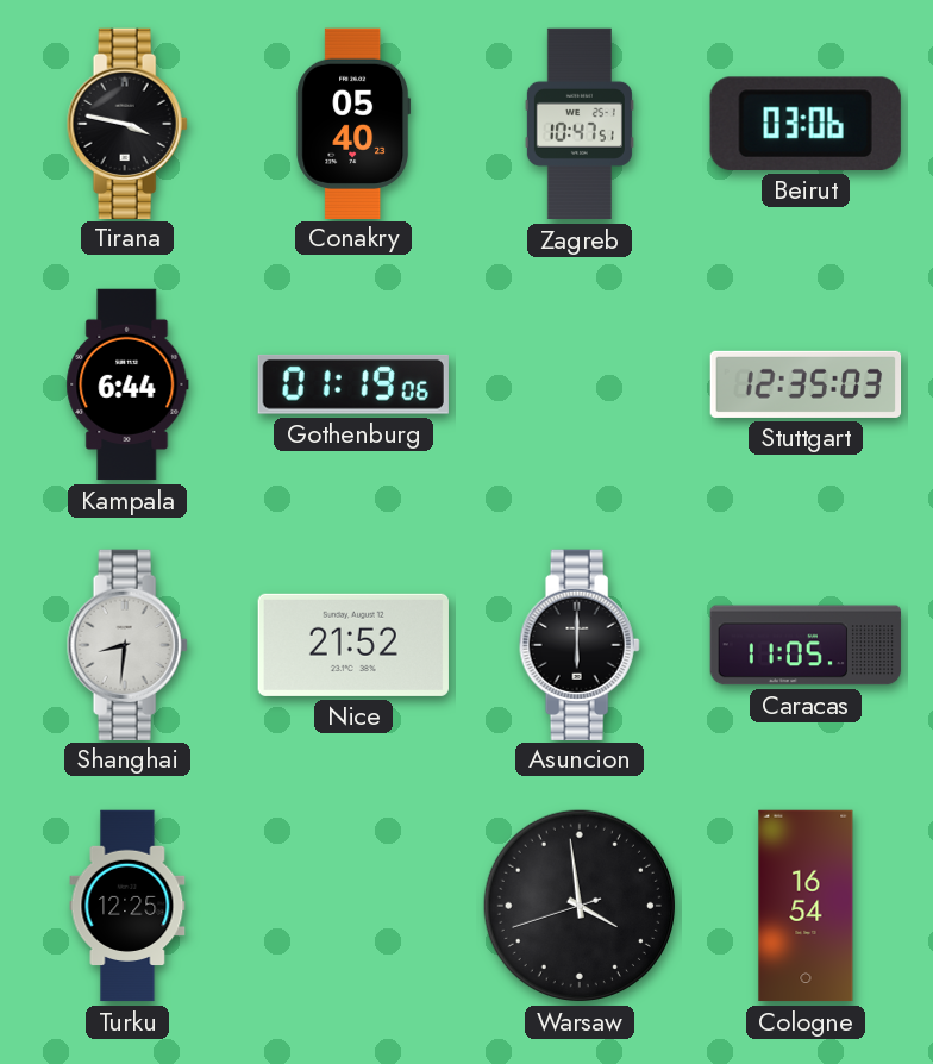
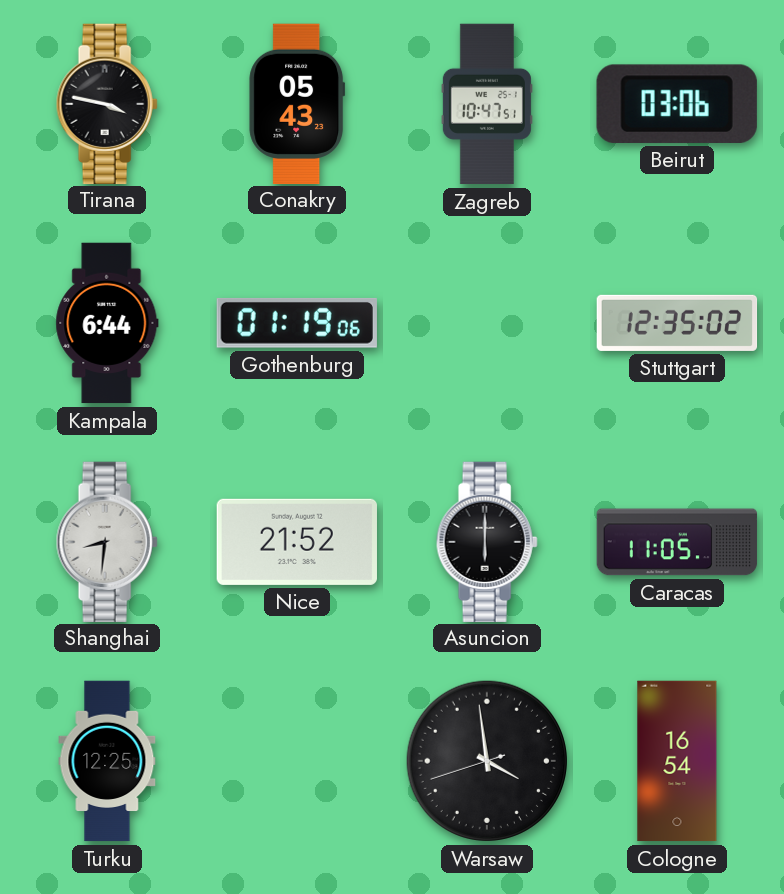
Conakry: 05:40 -> 05:43
Stuttgart: 12:35:03 -> 12:35:02
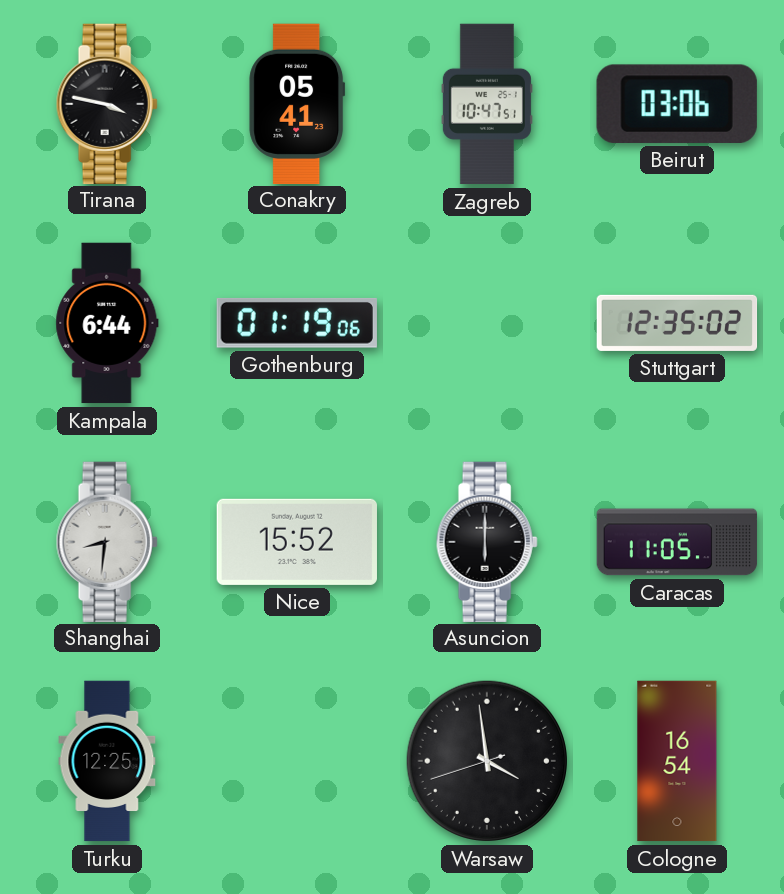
Conakry: 05:43 -> 05:41
Nice: 21:52 -> 15:52
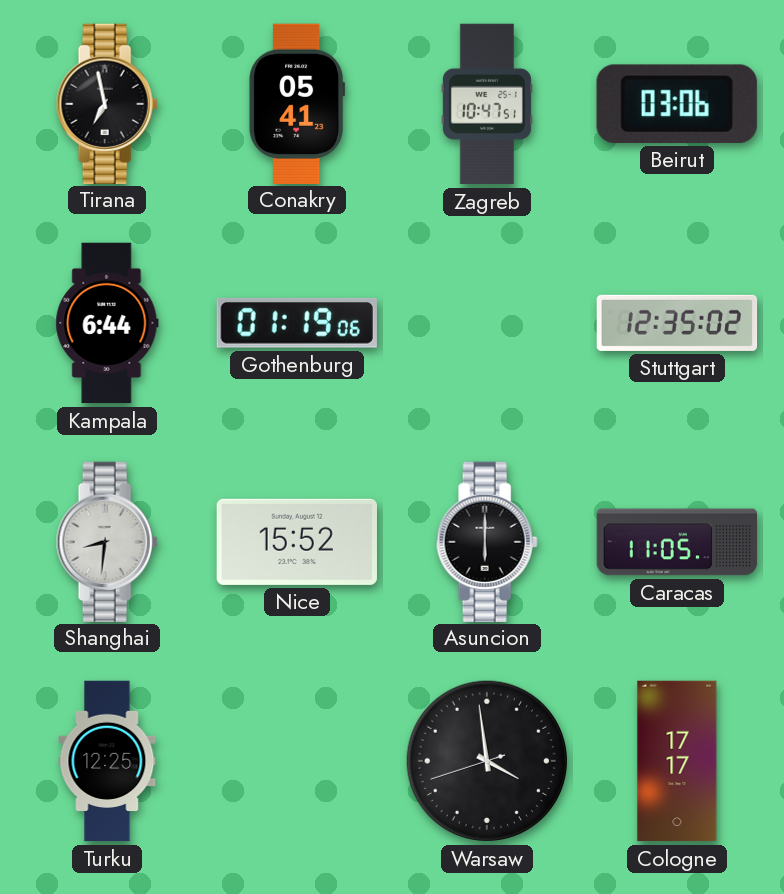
Tirana: 3:47 -> 6:58
Cologne: 16:54 -> 17:17
